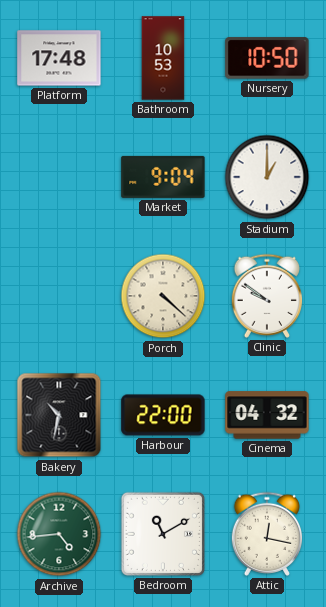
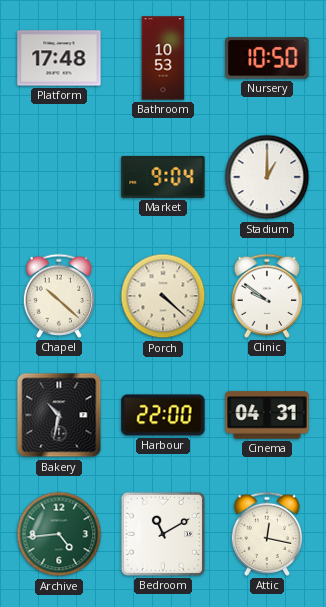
Chapel: none -> 10:22
Cinema: 04:32 -> 04:31
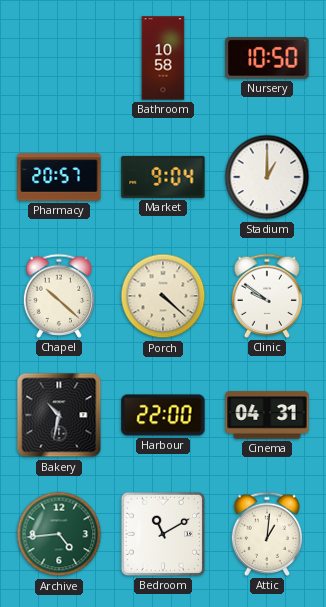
Platform: 17:48 -> none
Bathroom: 10:53 -> 10:58
Pharmacy: none -> 20:57
Attic: 12:17 -> 1:01
